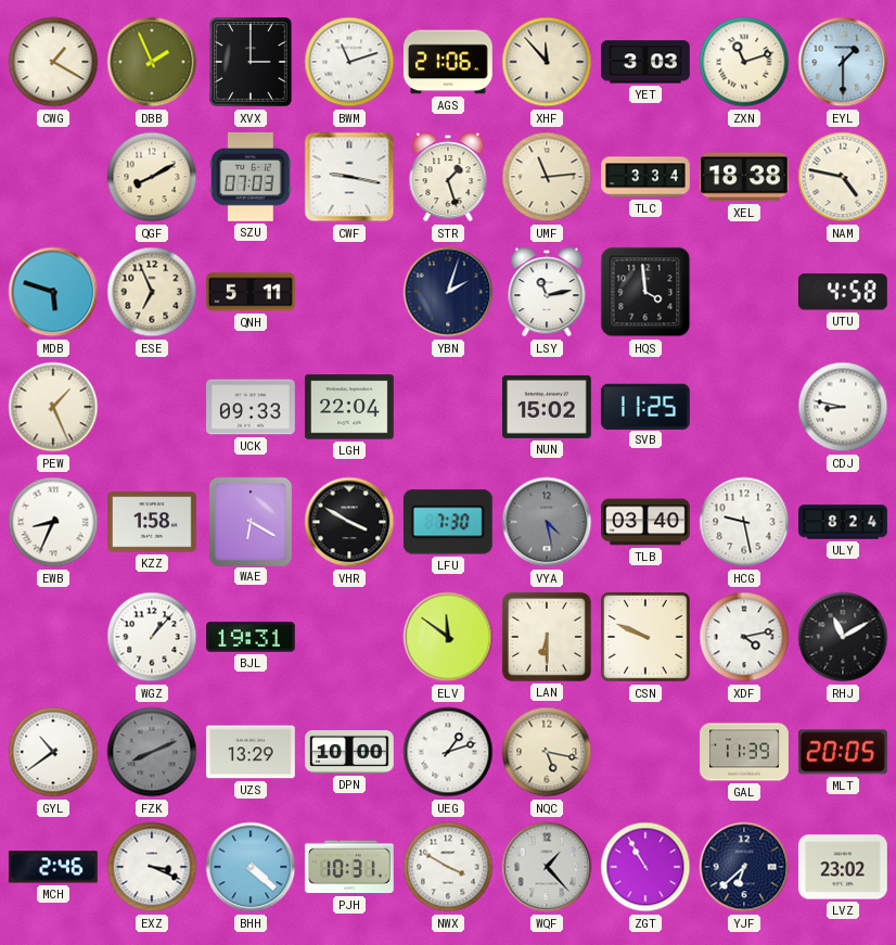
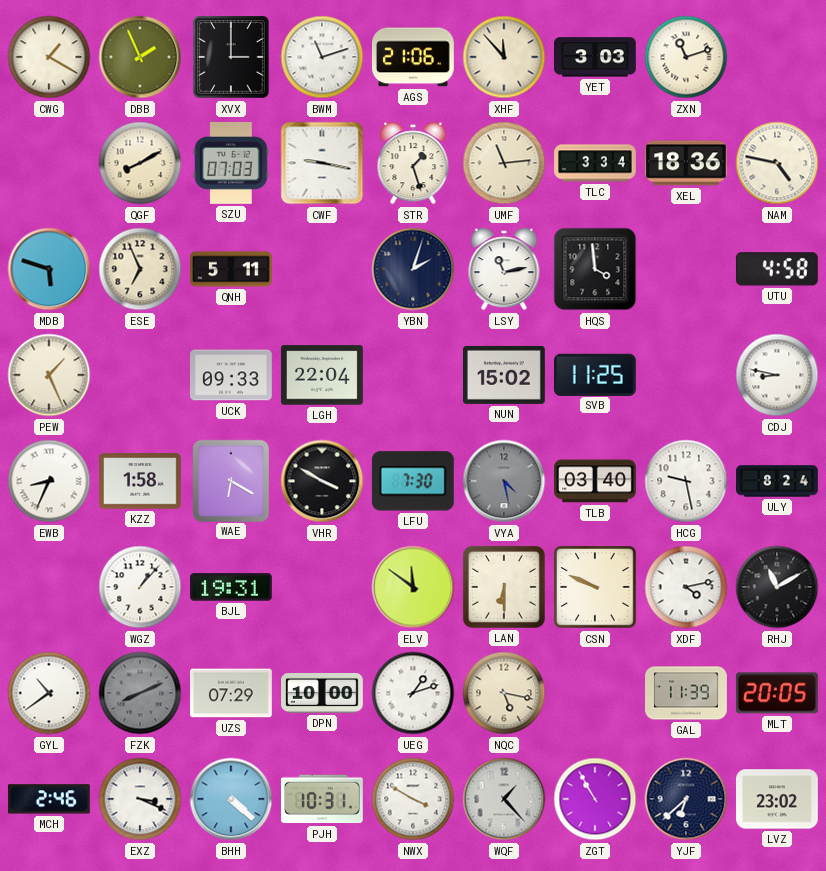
EYL: 1:30 -> none
XEL: 18:38 -> 18:36
UZS: 13:29 -> 07:29
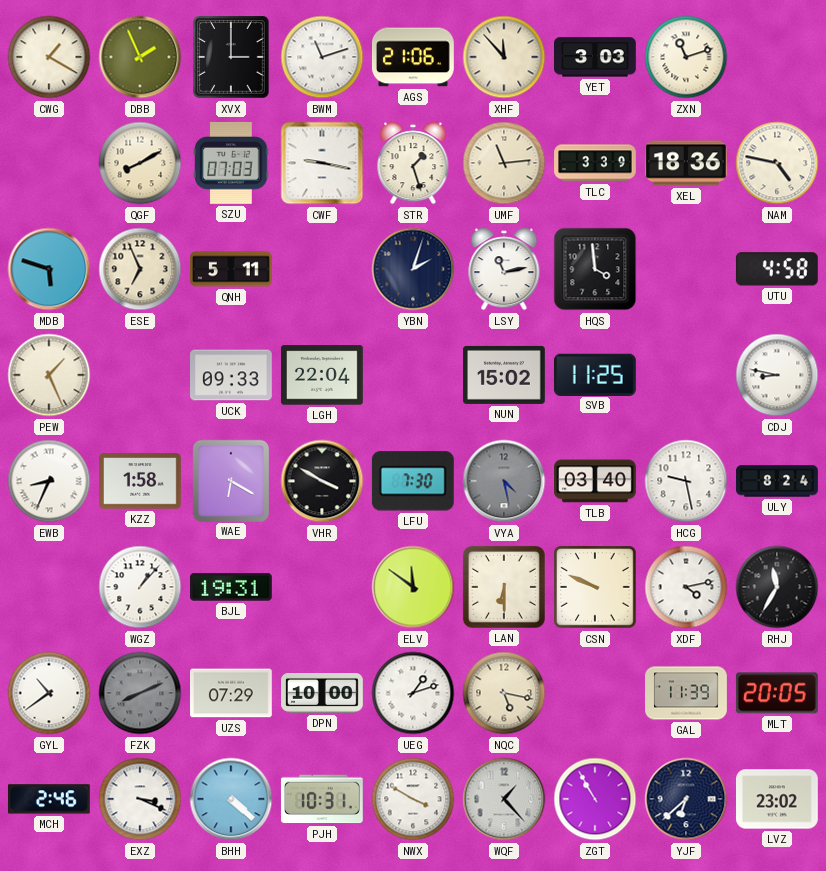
TLC: 3:34 -> 3:39
RHJ: 11:10 -> 11:35
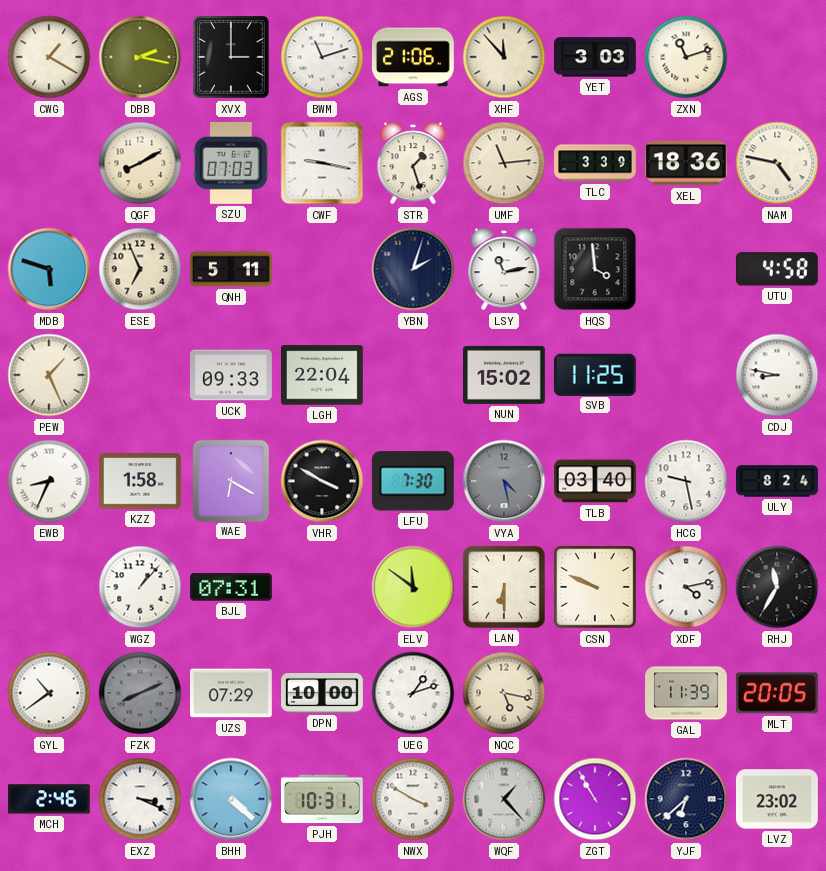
DBB: 1:56 -> 2:17
BJL: 19:31 -> 07:31
